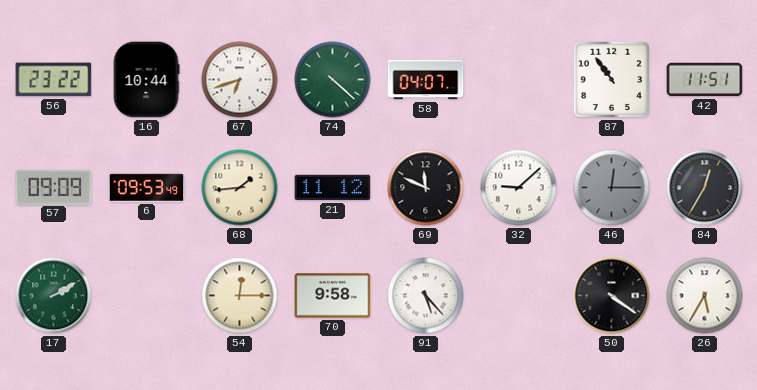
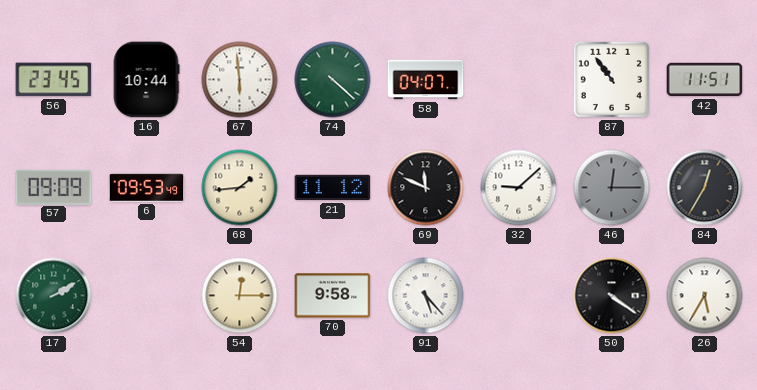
56: 23:22 -> 23:45
67: 6:42 -> 5:59
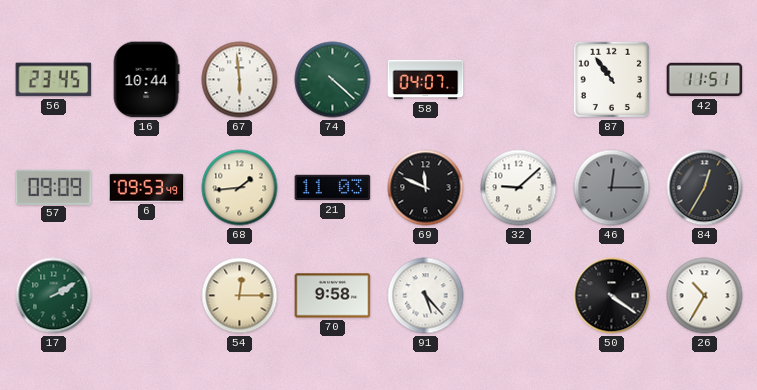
21: 11:12 -> 11:03
26: 5:35 -> 10:35
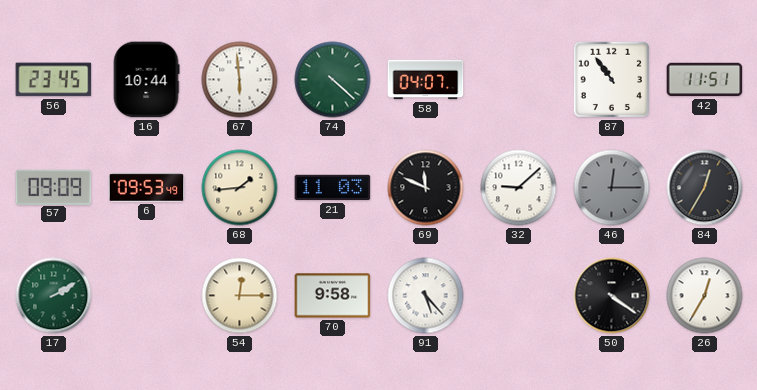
26: 10:35 -> 12:35
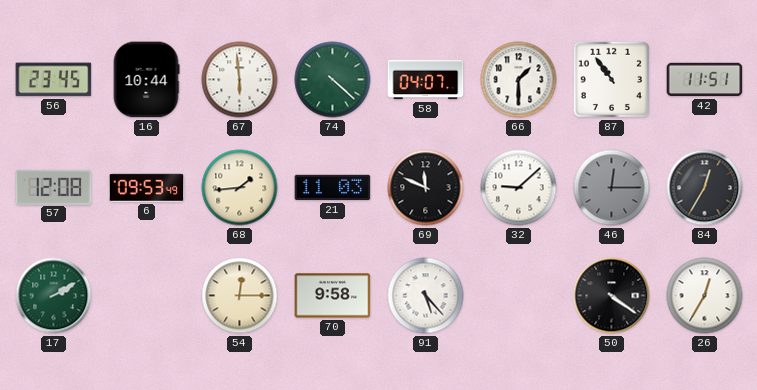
66: none -> 1:30
57: 09:09 -> 12:08
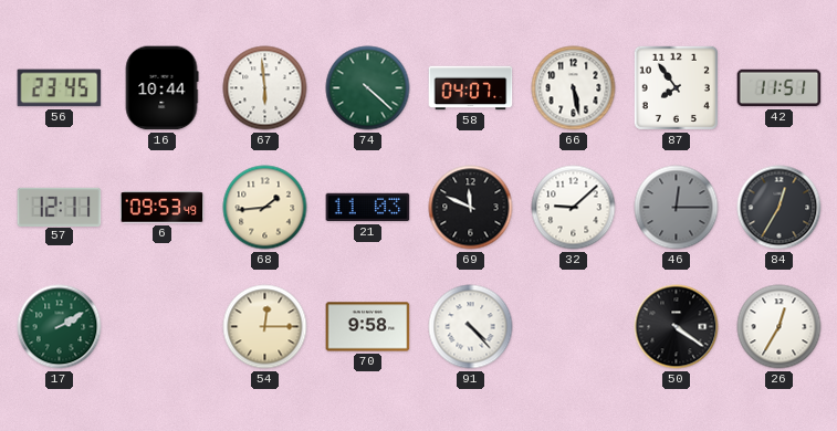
66: 1:30 -> 5:28
87: 10:54 -> 7:54
57: 12:08 -> 12:11
91: 5:23 -> 4:23
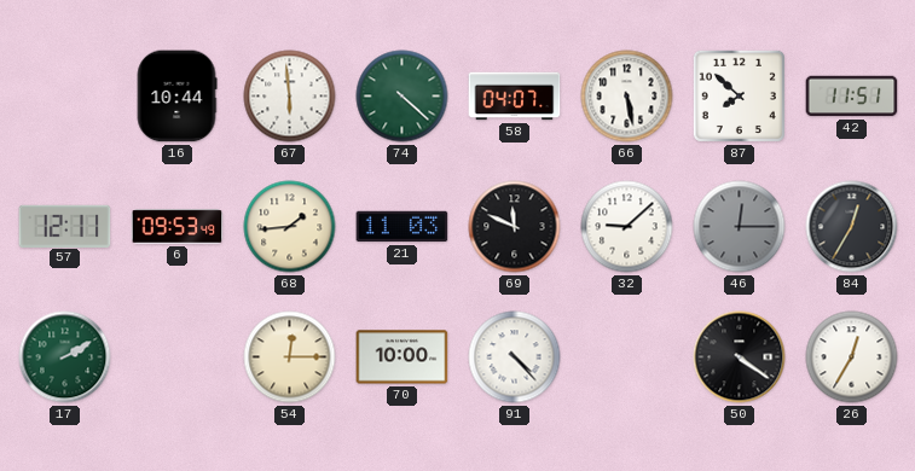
56: 23:45 -> none
87: 7:54 -> 7:52
70: 9:58 -> 10:00
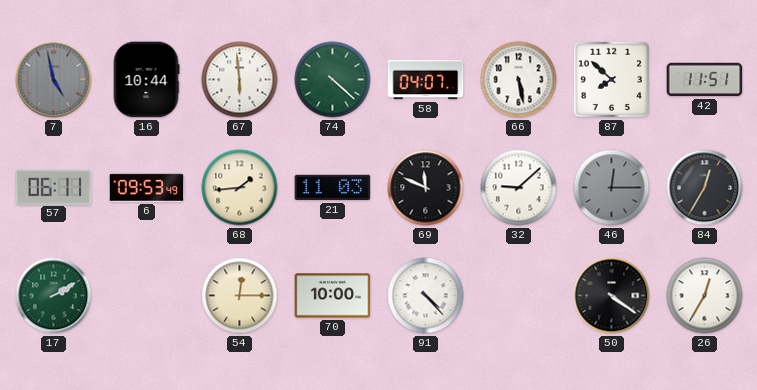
7: none -> 4:58
57: 12:11 -> 06:11
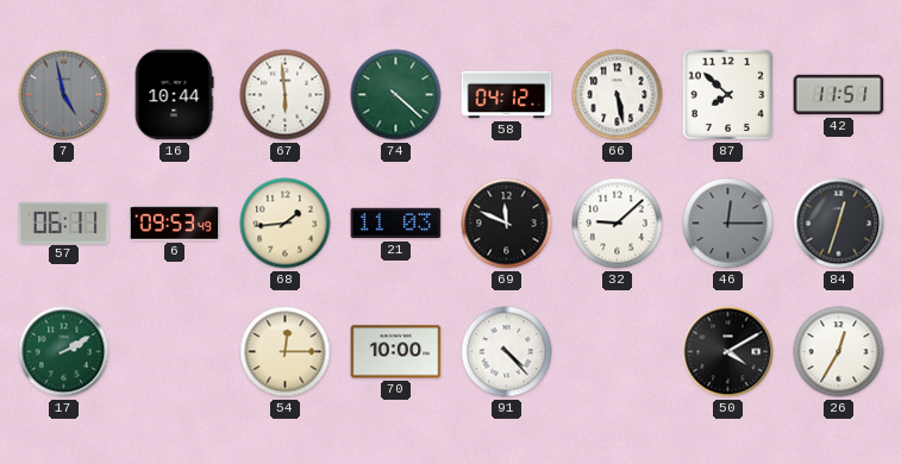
58: 04:07 -> 04:12
84: 12:35 -> 12:33
50: 4:21 -> 4:10
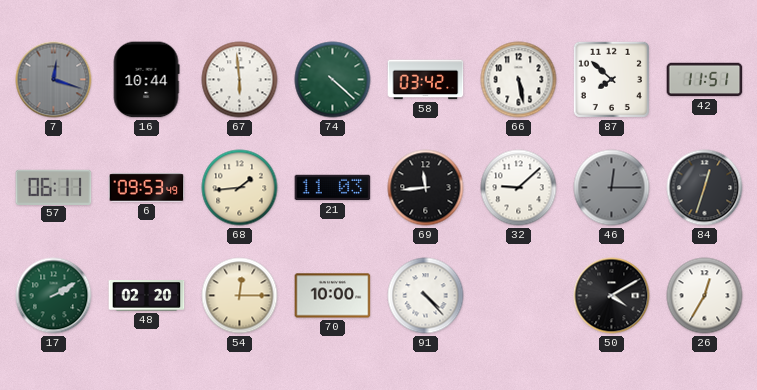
7: 4:58 -> 12:18
58: 04:12 -> 03:42
69: 11:49 -> 11:44
48: none -> 02:20
